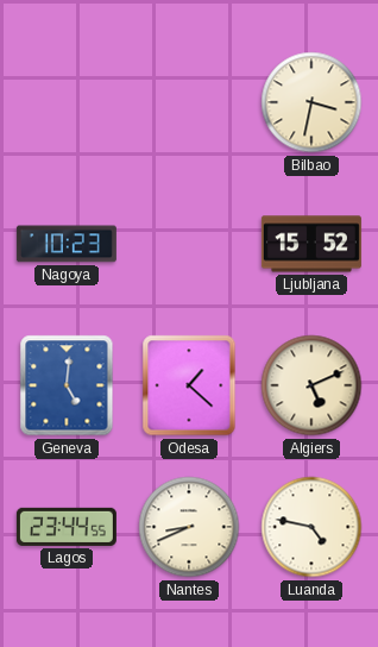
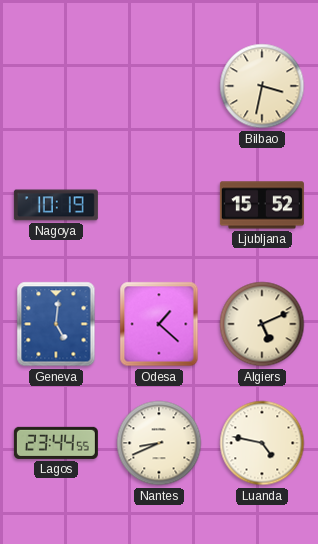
Nagoya: 10:23 -> 10:19
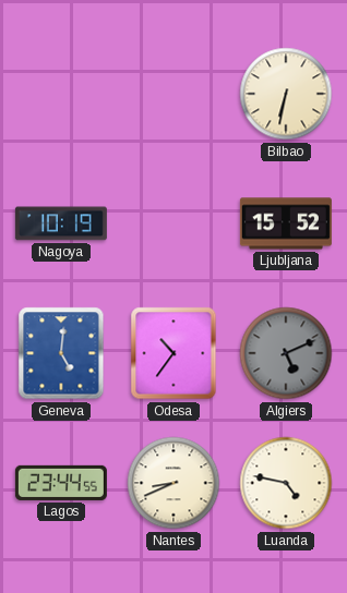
Bilbao: 3:32 -> 6:32
Odesa: 1:22 -> 10:36
Algiers dial: cream -> grey
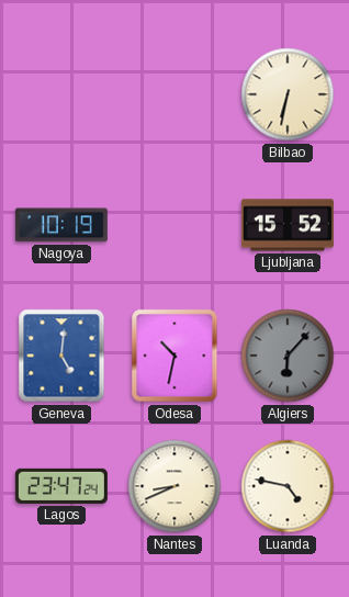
Odesa: 10:36 -> 10:32
Algiers: 5:11 -> 6:07
Lagos: 23:44 -> 23:47
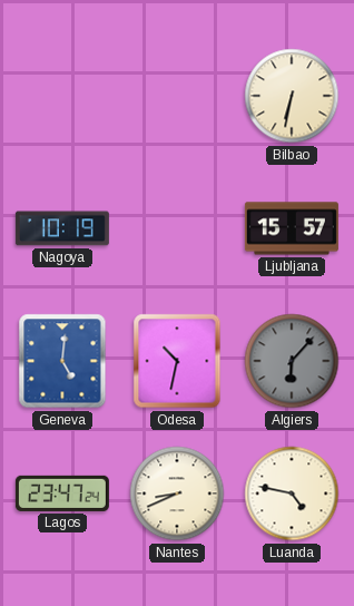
Ljubljana: 15:52 -> 15:57
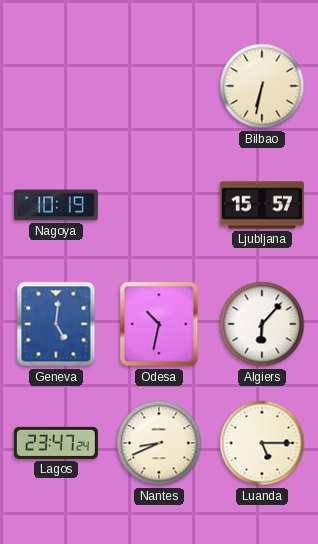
Algiers dial: grey -> white
Luanda: 4:47 -> 5:15
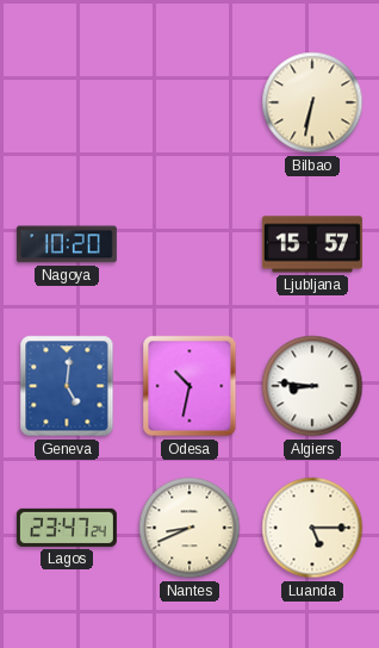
Nagoya: 10:19 -> 10:20
Algiers: 6:07 -> 8:46
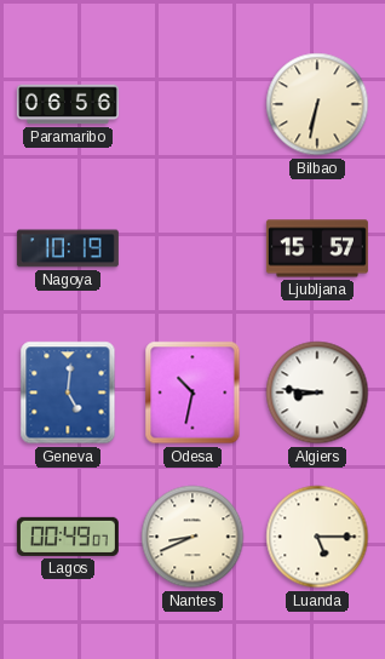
Paramaribo: none -> 06:56
Nagoya: 10:20 -> 10:19
Lagos: 23:47 -> 00:49
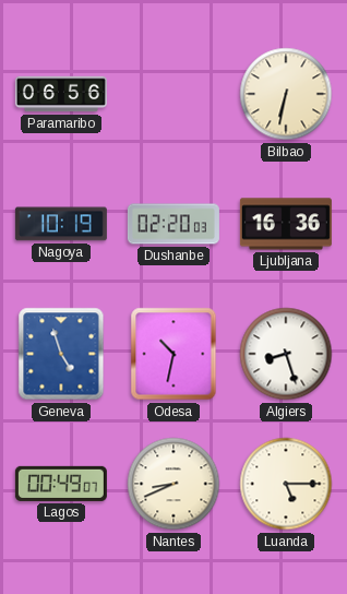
Dushanbe: none -> 02:20
Ljubljana: 15:57 -> 16:36
Geneva: 5:01 -> 4:57
Algiers: 8:46 -> 8:27
